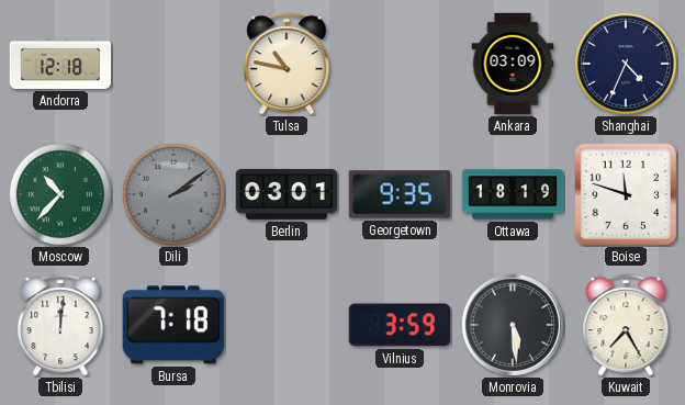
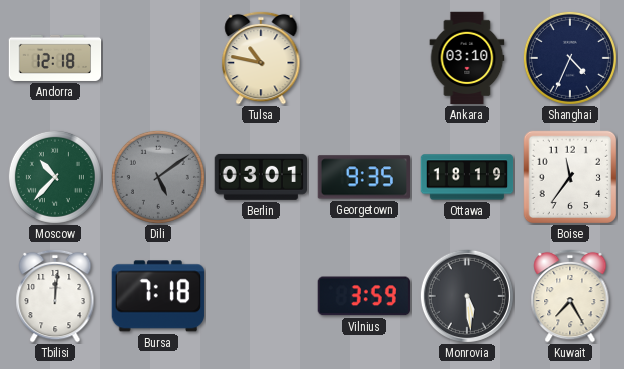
Ankara: 03:09 -> 03:10
Dili: 2:09 -> 5:09
Boise: 11:48 -> 11:36
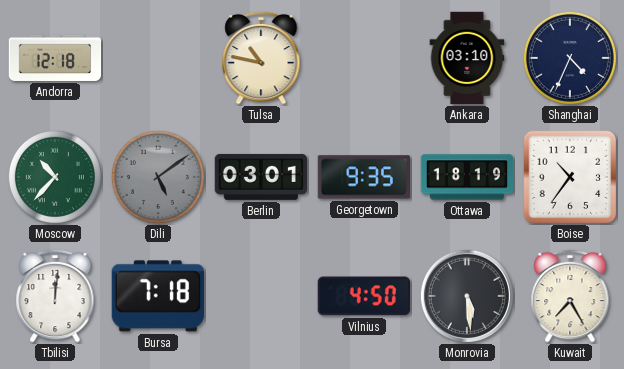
Boise: 11:36 -> 10:36
Vilnius: 3:59 -> 4:50
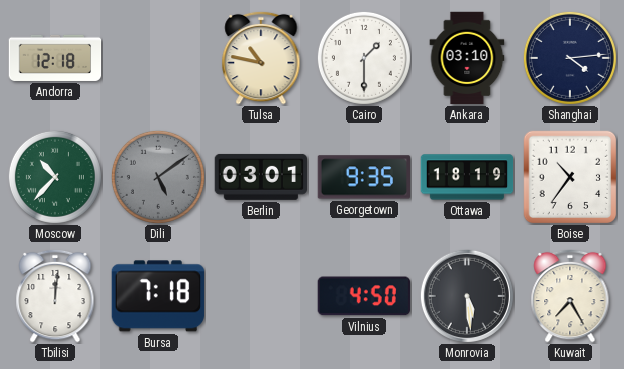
Cairo: none -> 1:30
Shanghai: 4:34 -> 4:14
